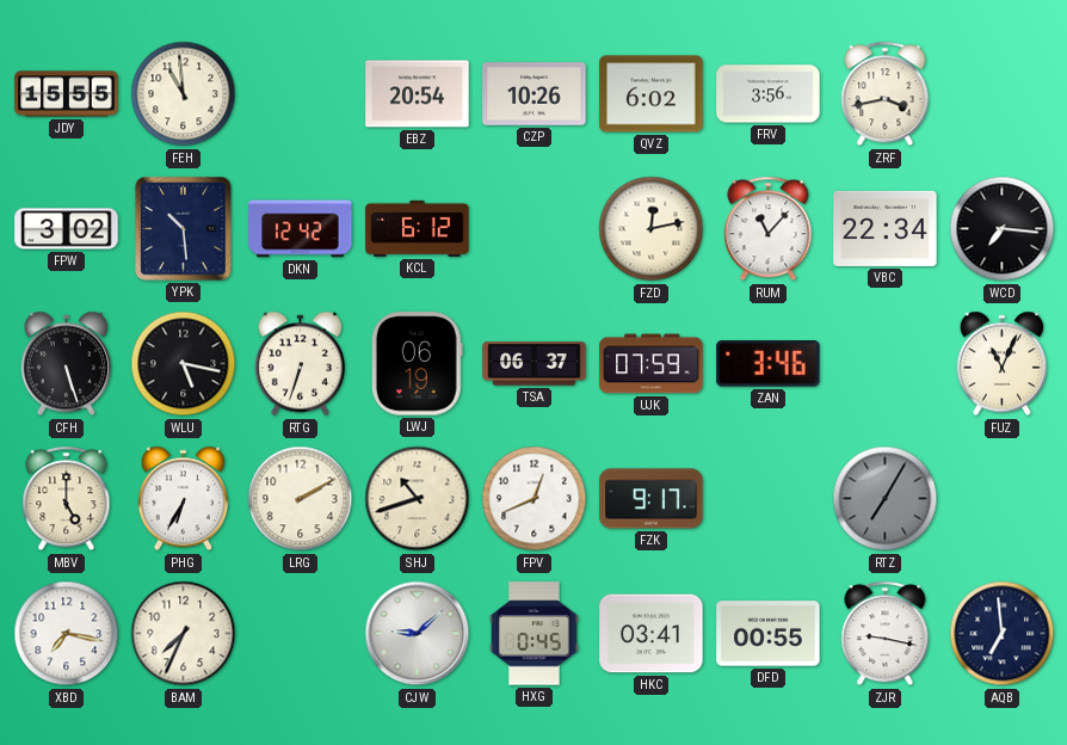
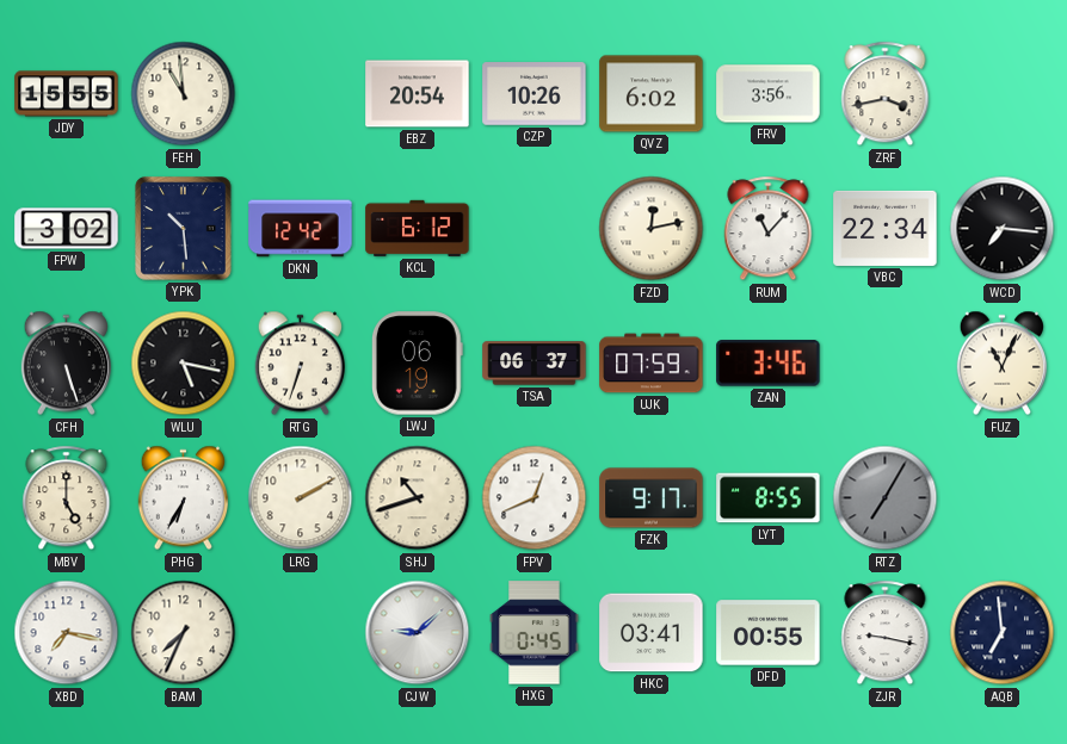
LYT: none -> 8:55
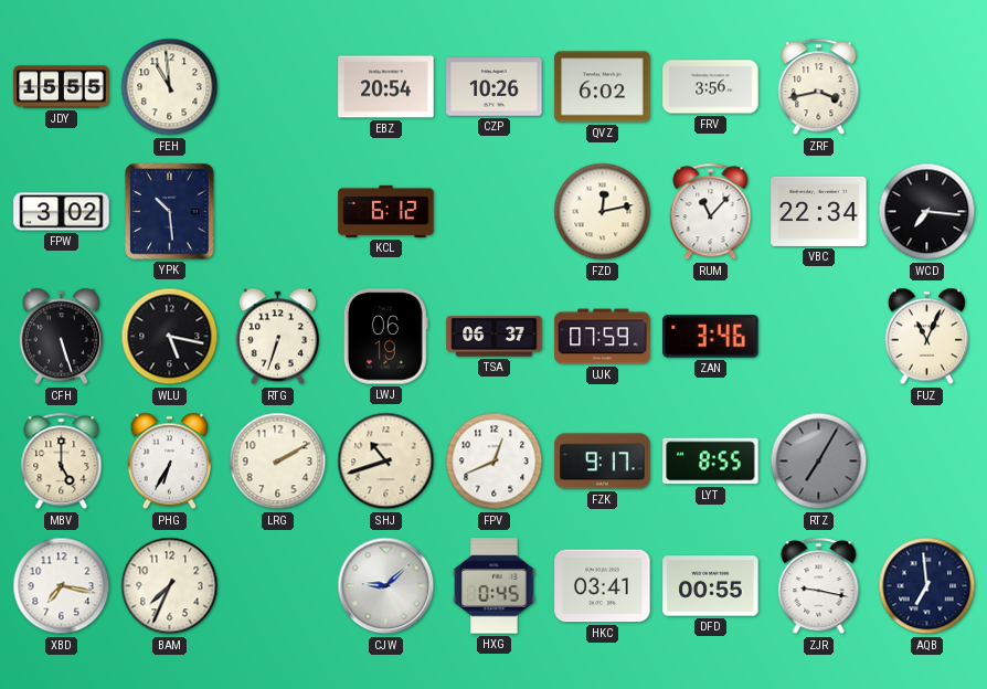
DKN: 12:42 -> none
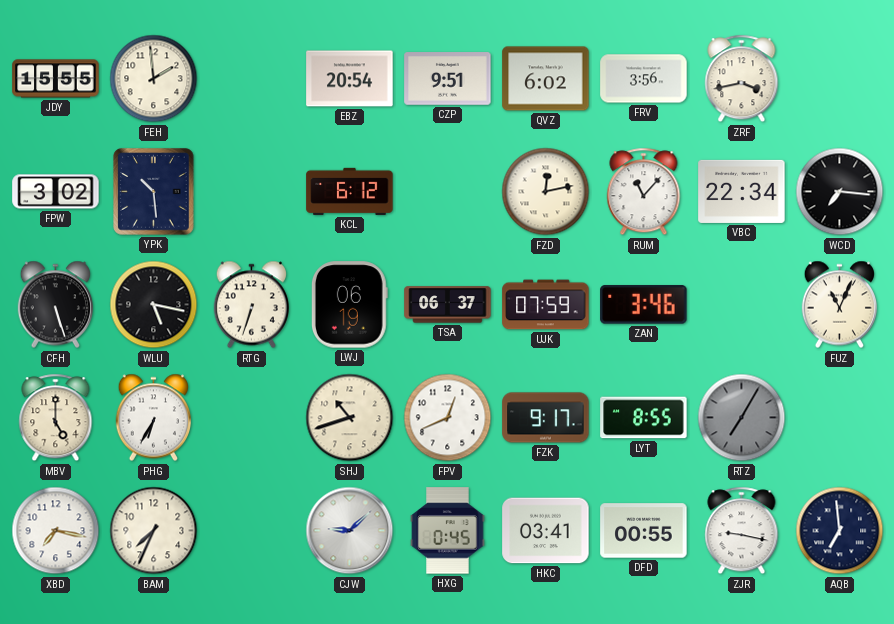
FEH: 10:59 -> 1:59
CZP: 10:26 -> 9:51
LRG: 2:10 -> none
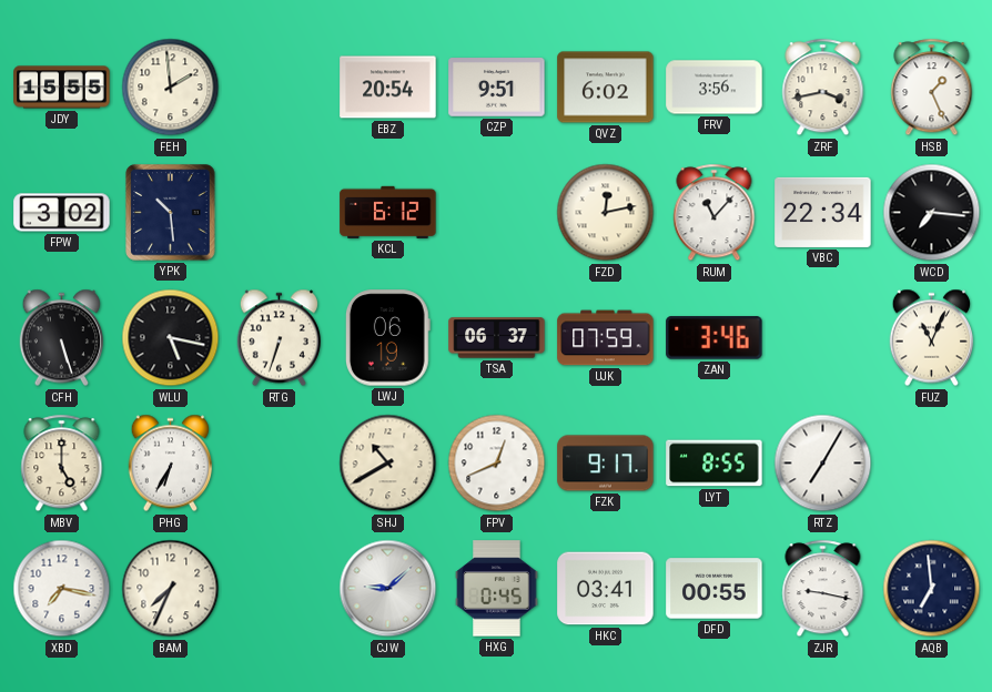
HSB: none -> 1:26
SHJ: 10:42 -> 10:40
RTZ dial: grey -> white
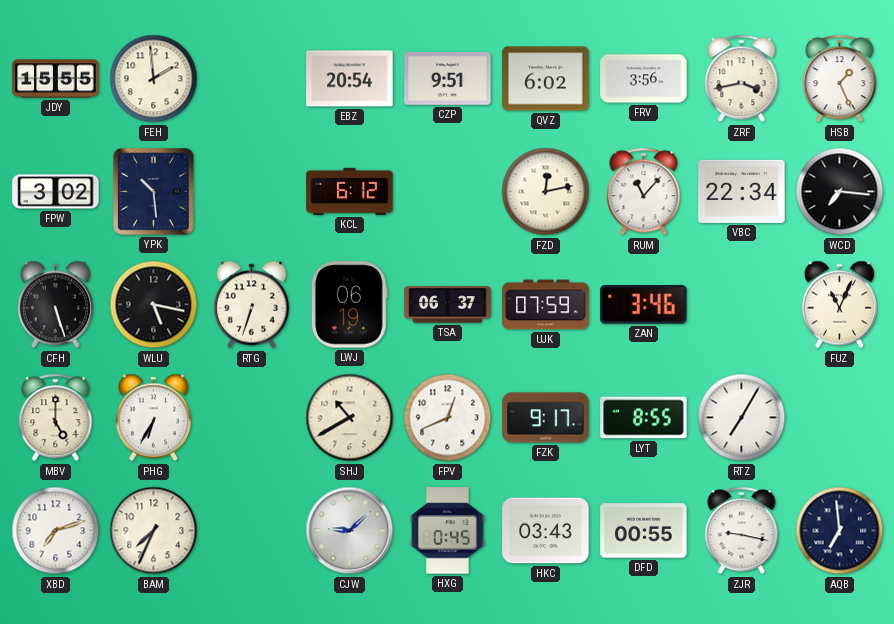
XBD: 7:17 -> 7:12
HKC: 03:41 -> 03:43
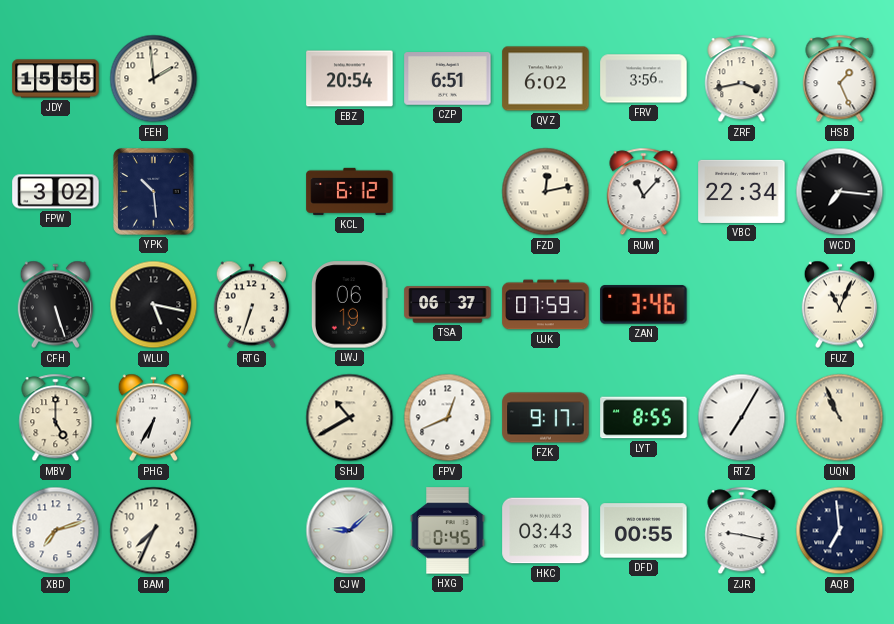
CZP: 9:51 -> 6:51
UQN: none -> 10:56
